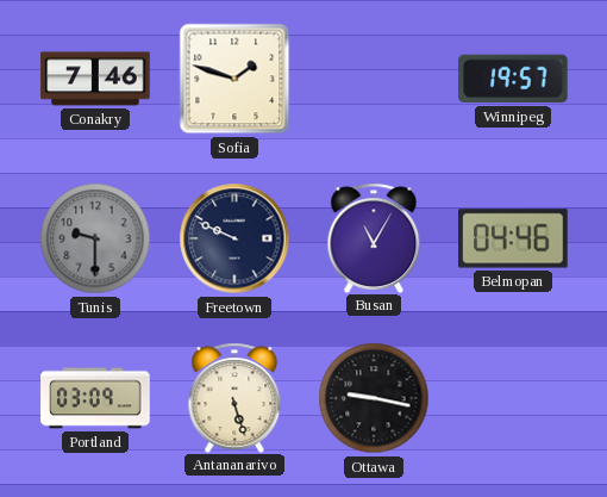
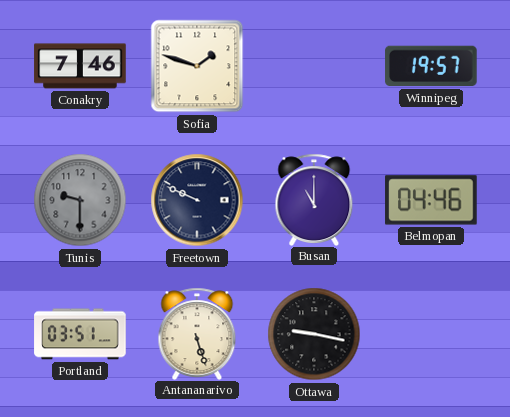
Busan: 11:05 -> 11:00
Portland: 03:09 -> 03:51
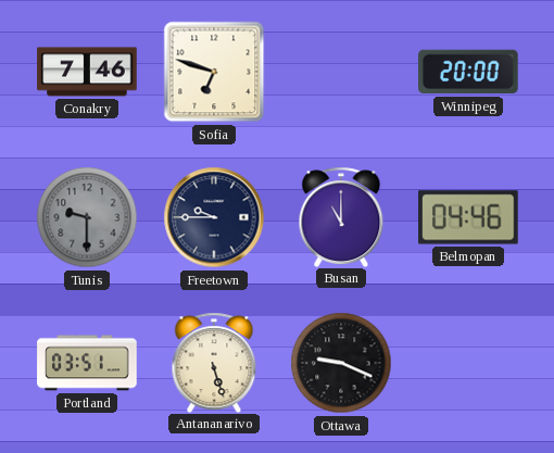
Sofia: 1:48 -> 6:48
Winnipeg: 19:57 -> 20:00
Freetown: 9:49 -> 9:45
Ottawa: 9:17 -> 9:19
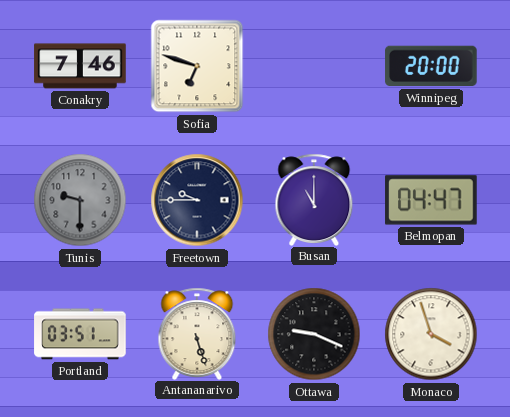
Belmopan: 04:46 -> 04:47
Monaco: none -> 3:57
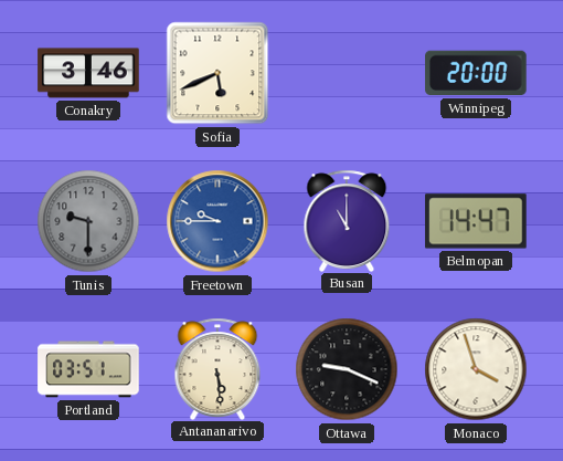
Conakry: 7:46 -> 3:46
Sofia: 6:48 -> 5:41
Freetown dial: navy -> blue
Belmopan: 04:47 -> 14:47
Antananarivo: 5:27 -> 5:29
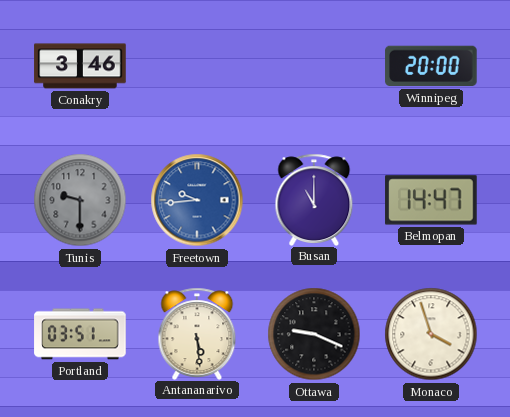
Sofia: 5:41 -> none
Freetown: 9:45 -> 9:44
